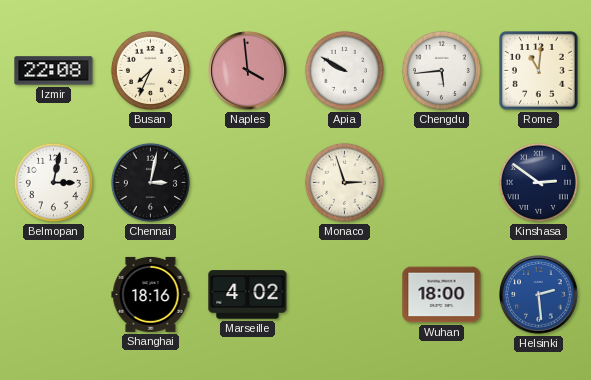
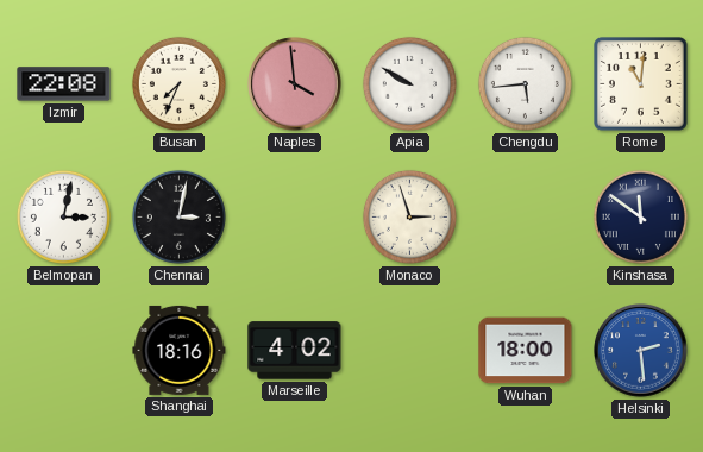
Kinshasa: 2:51 -> 11:51
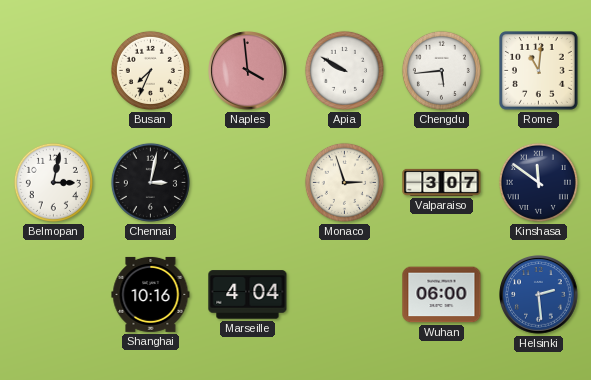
Izmir: 22:08 -> none
Valparaiso: none -> 3:07
Shanghai: 18:16 -> 10:16
Marseille: 4:02 -> 4:04
Wuhan: 18:00 -> 06:00
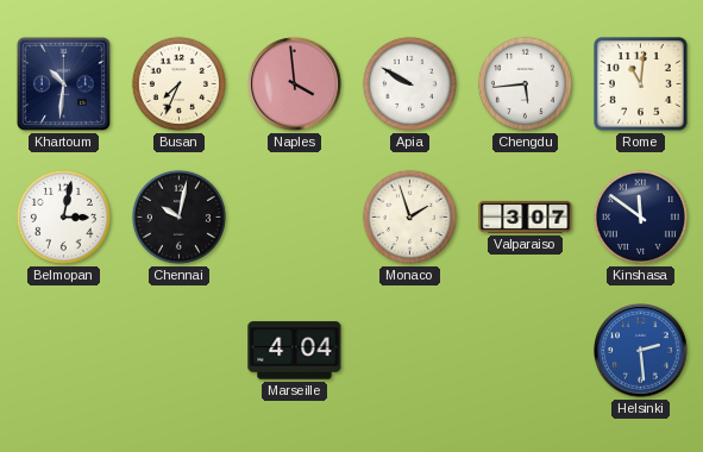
Khartoum: none -> 10:31
Chennai: 3:02 -> 10:02
Monaco: 2:57 -> 1:57
Shanghai: 10:16 -> none
Wuhan: 06:00 -> none
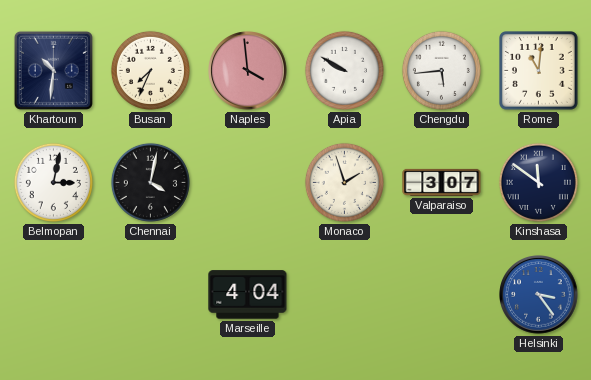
Chennai: 10:02 -> 4:02
Helsinki: 2:29 -> 3:24
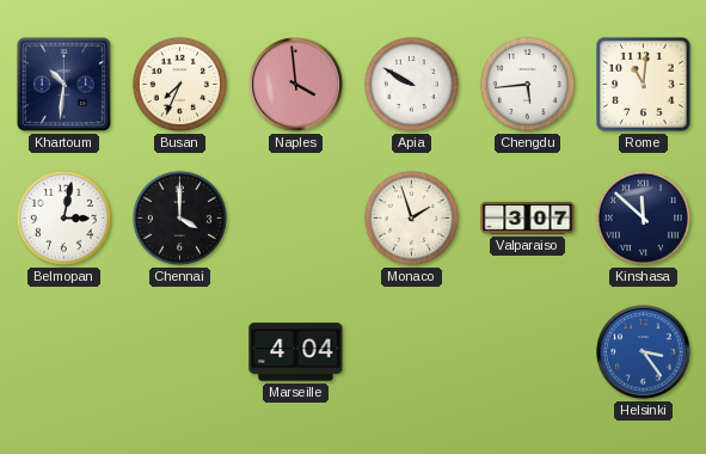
Chennai: 4:02 -> 4:00
Kinshasa: 11:51 -> 11:52
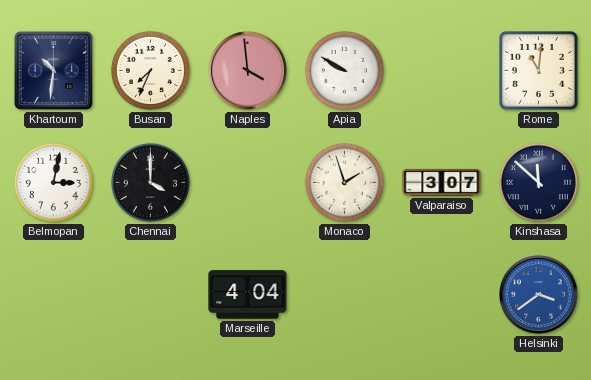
Chengdu: 5:44 -> none
Helsinki: 3:24 -> 3:39
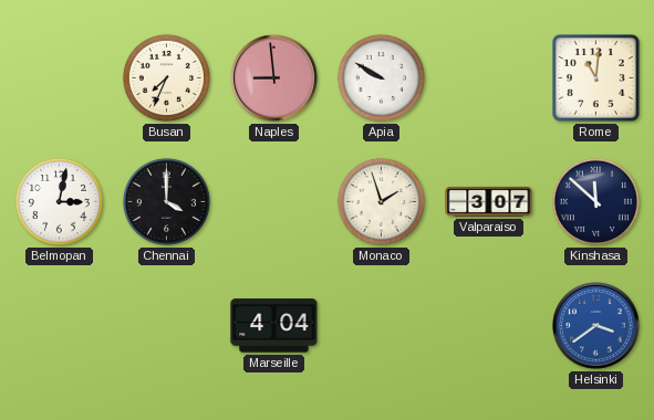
Khartoum: 10:31 -> none
Naples: 3:59 -> 8:59
